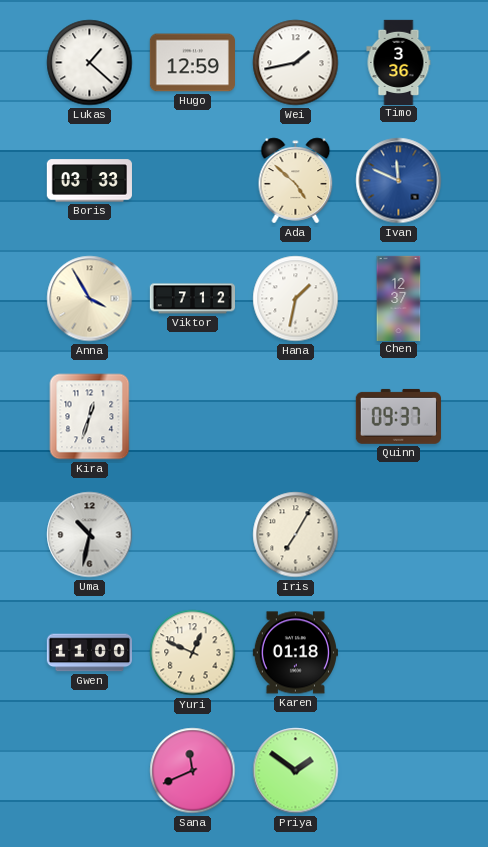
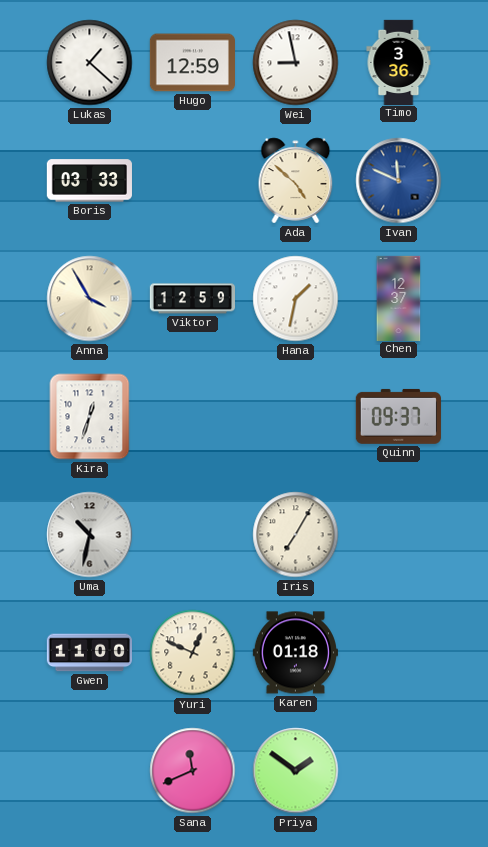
Wei: 1:43 -> 8:58
Viktor: 7:12 -> 12:59
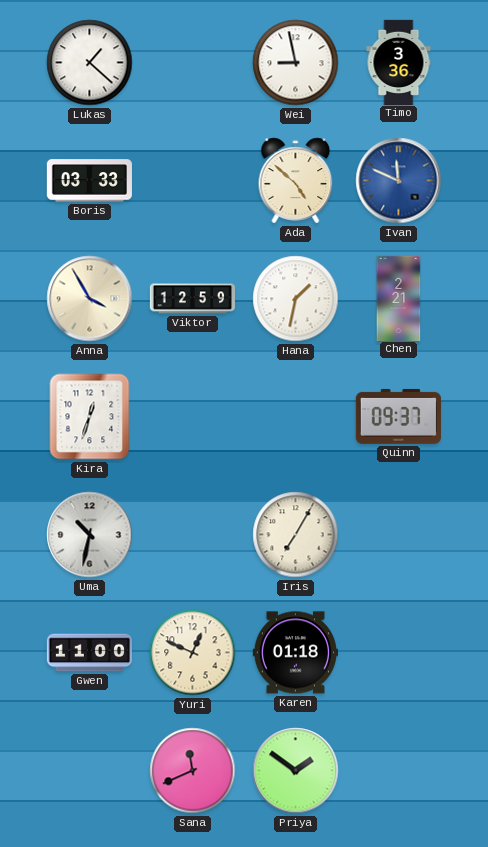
Hugo: 12:59 -> none
Chen: 12:37 -> 2:21
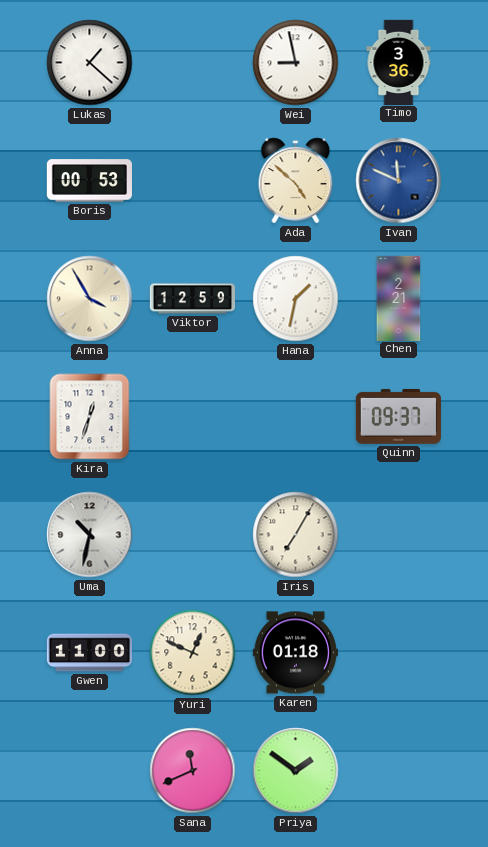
Boris: 03:33 -> 00:53
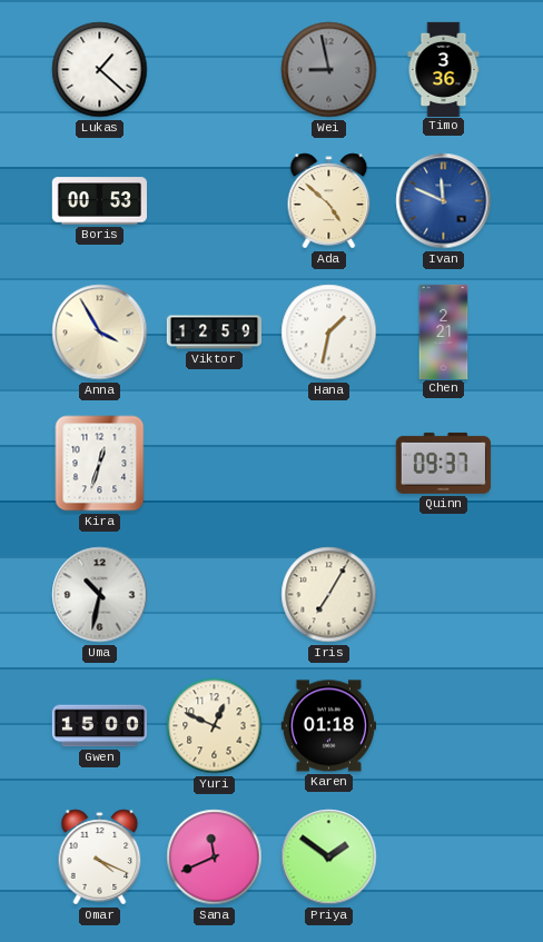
Wei dial: white -> grey
Gwen: 11:00 -> 15:00
Omar: none -> 4:19
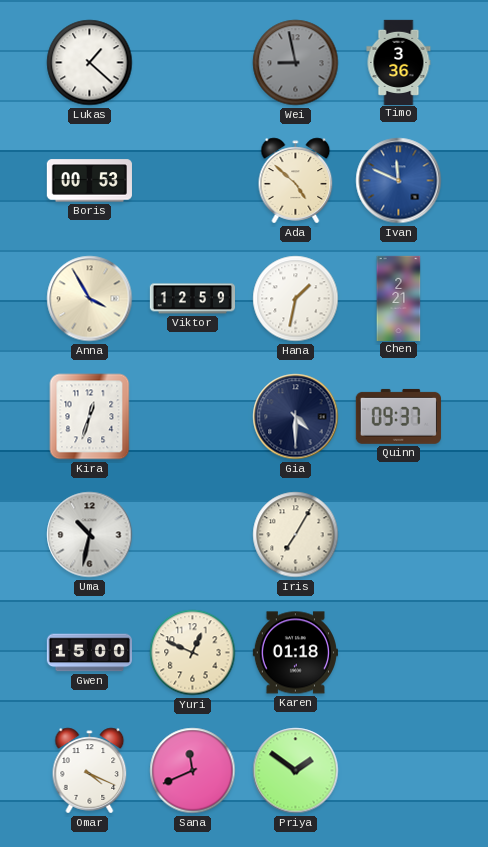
Gia: none -> 4:30
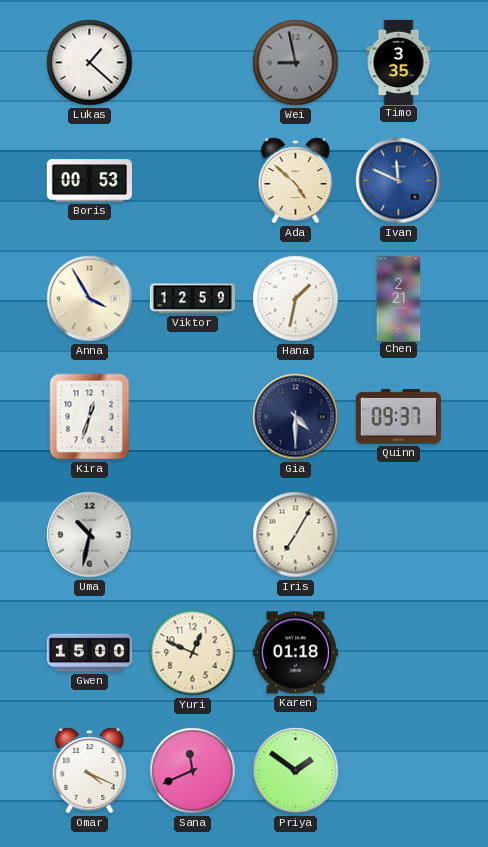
Timo: 3:36 -> 3:35
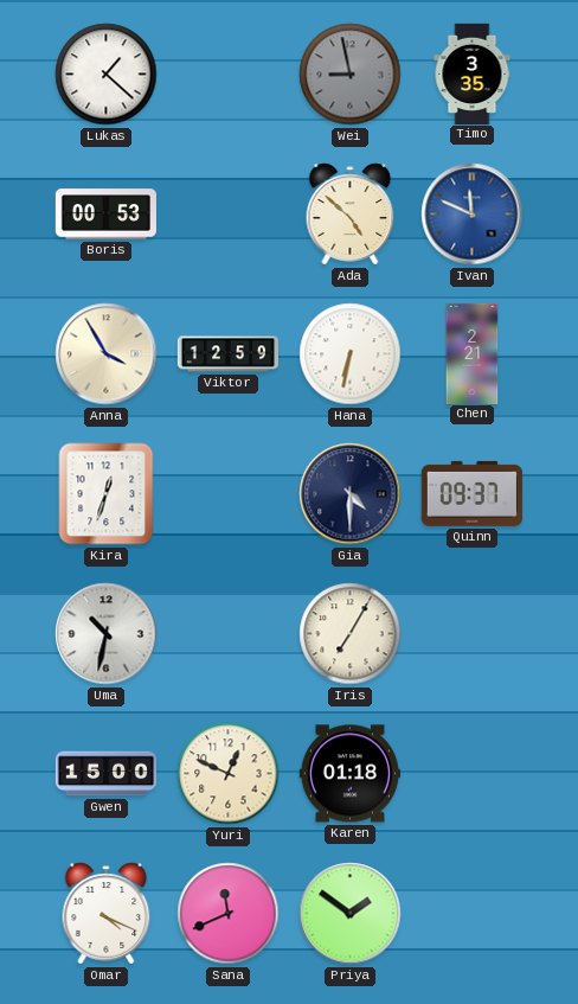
Hana: 1:32 -> 6:32
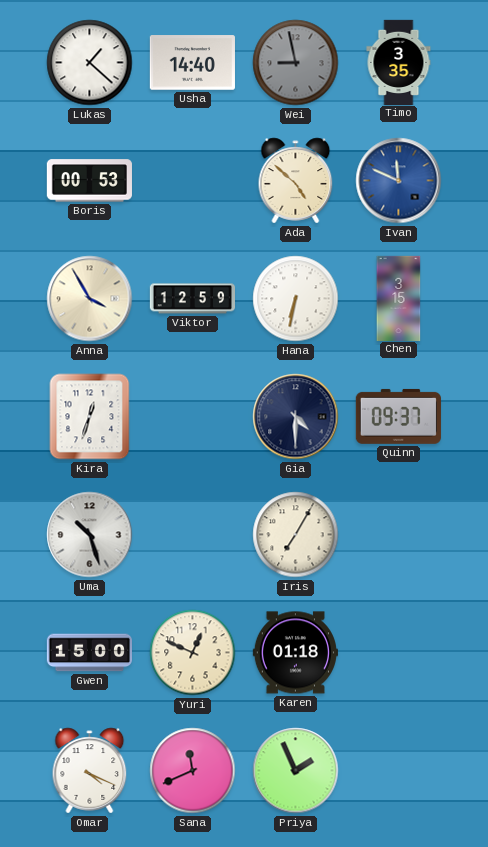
Usha: none -> 14:40
Chen: 2:21 -> 3:15
Uma: 10:32 -> 10:27
Priya: 1:51 -> 1:56
